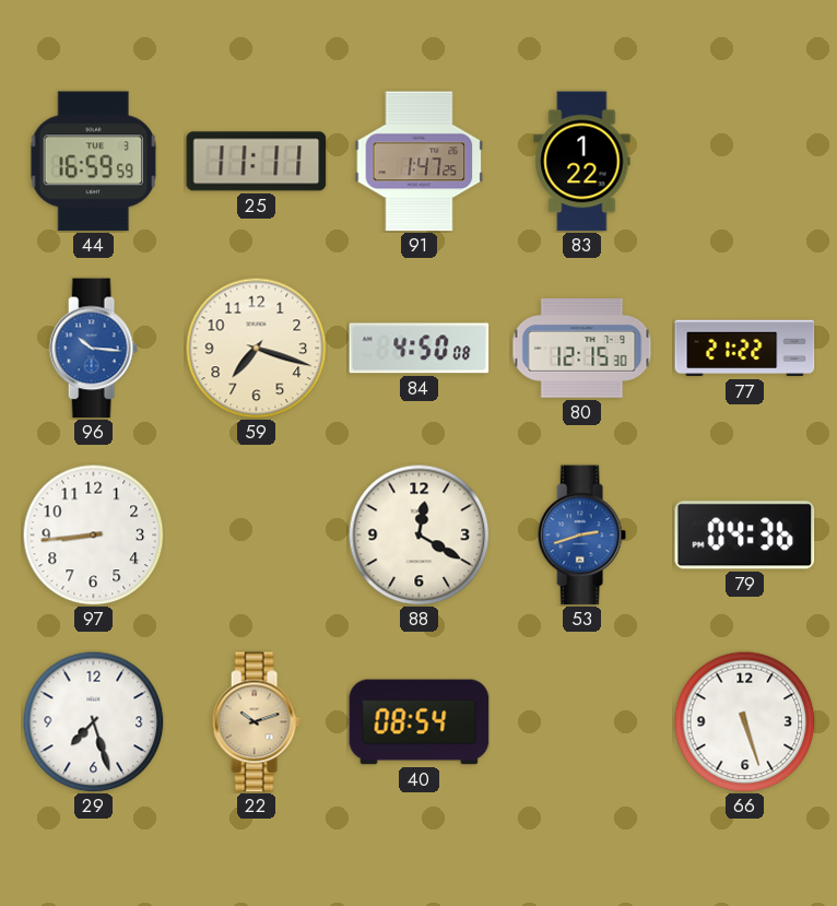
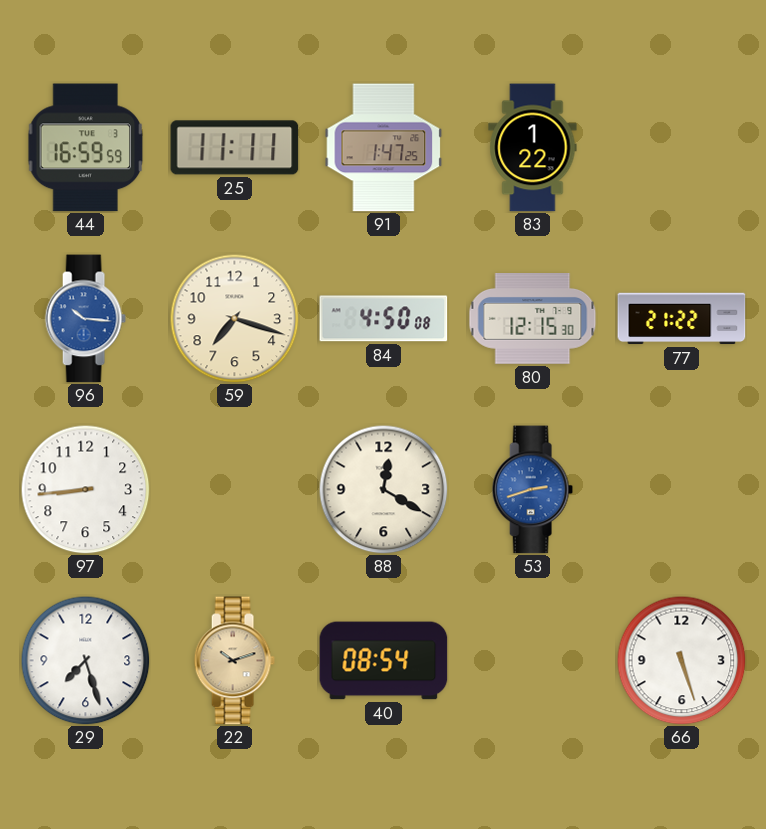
79: 04:36 -> none
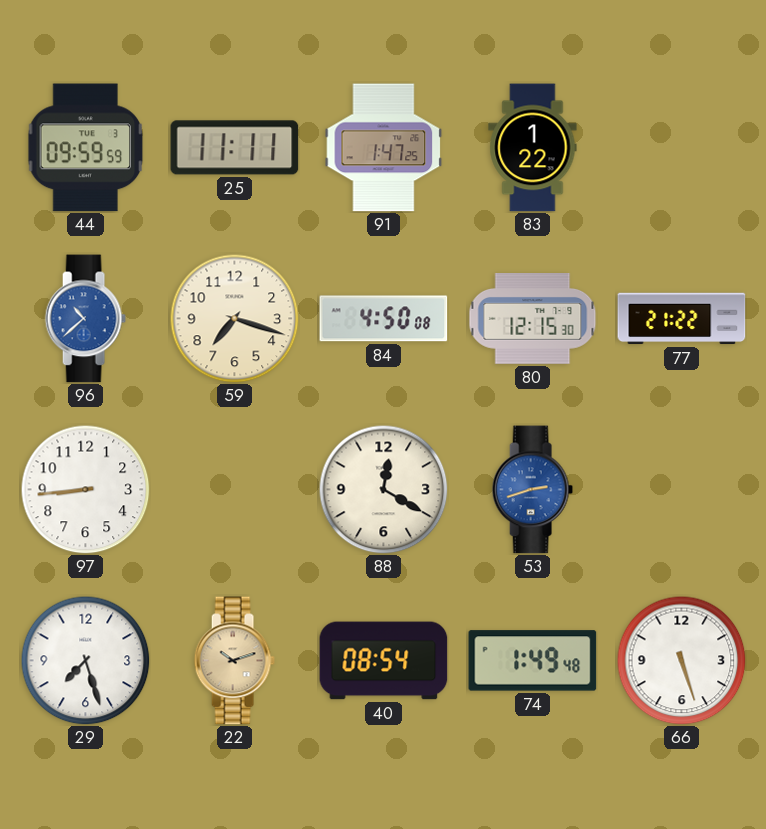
44: 16:59 -> 09:59
96: 10:16 -> 10:38
74: none -> 1:49
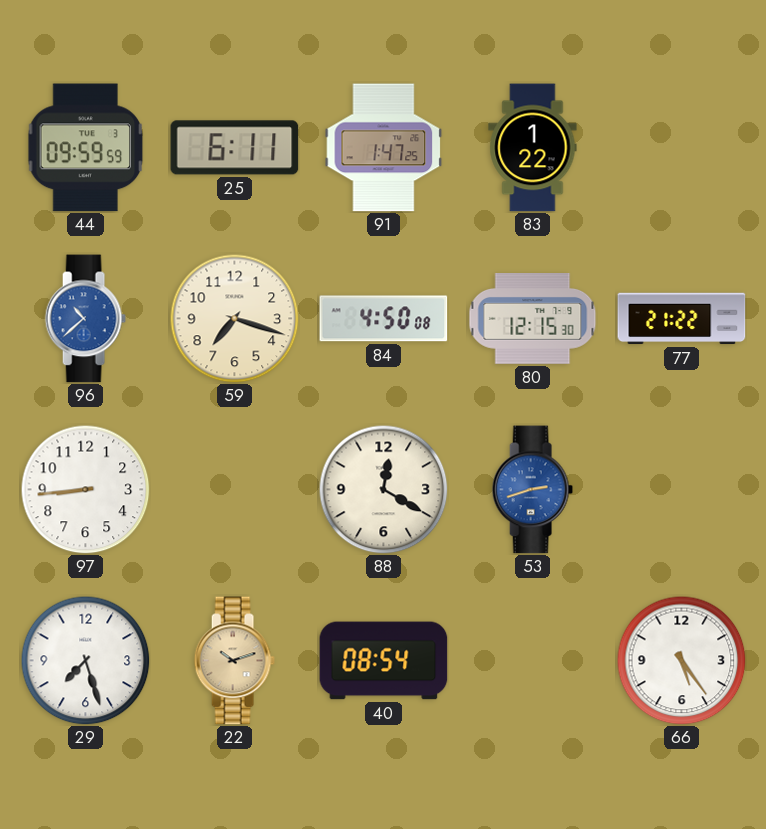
25: 11:11 -> 6:11
74: 1:49 -> none
66: 5:27 -> 5:24
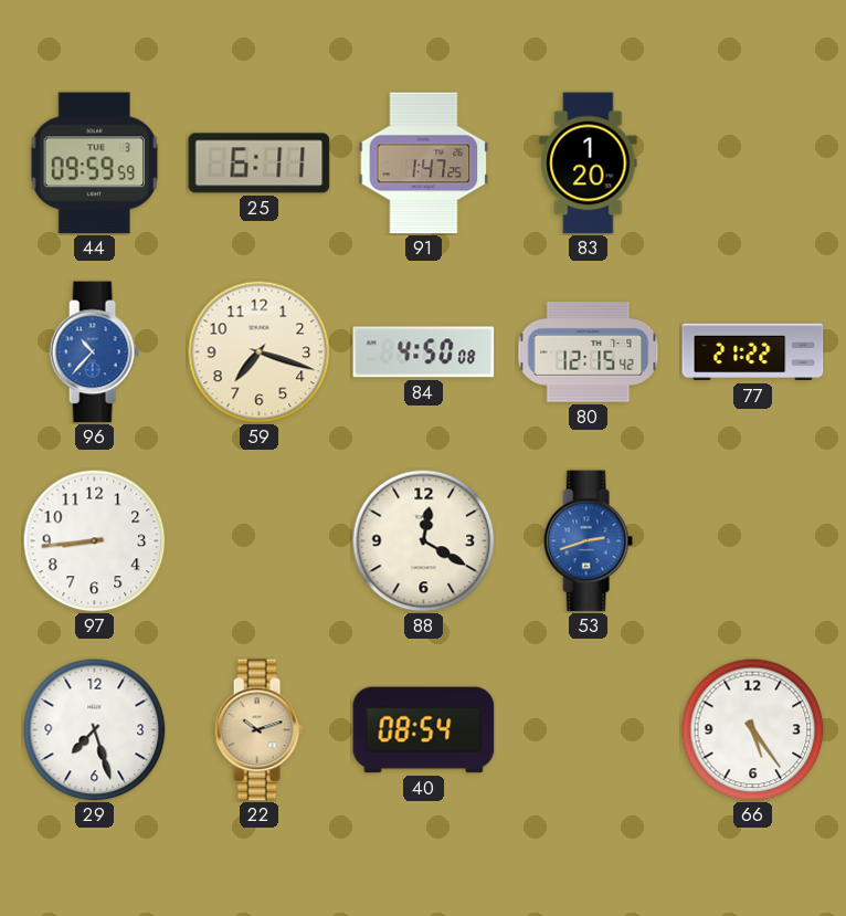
83: 1:22 -> 1:20
96: 10:38 -> 10:37
80: 12:15:30 -> 12:15:42
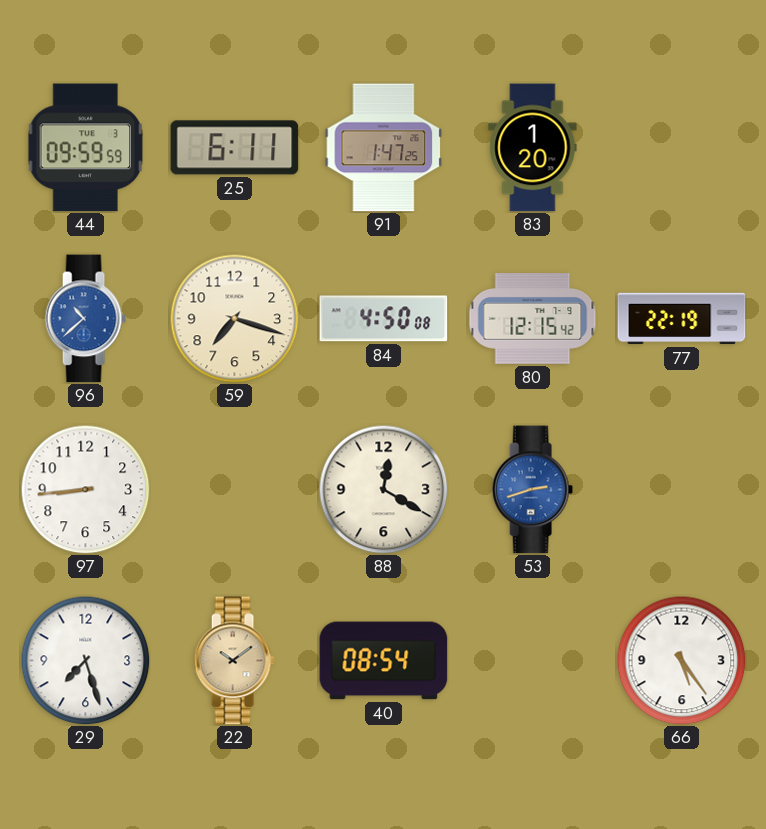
96: 10:37 -> 10:38
77: 21:22 -> 22:19
22: 10:12 -> 10:09
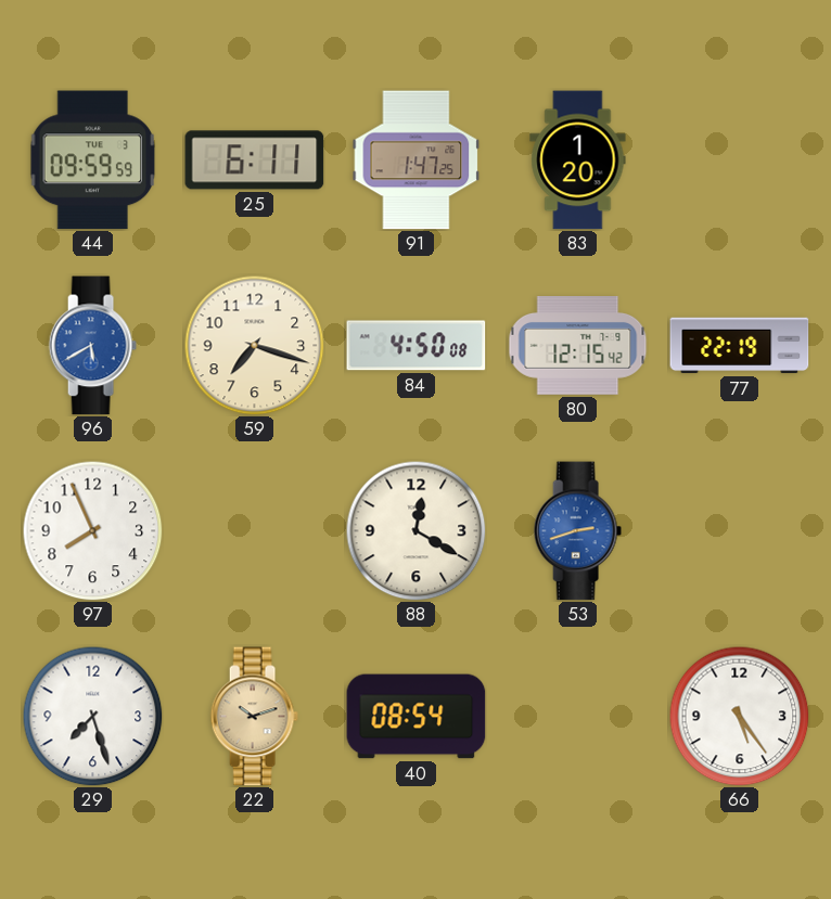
96: 10:38 -> 5:40
97: 8:44 -> 7:56
22: 10:09 -> 10:12
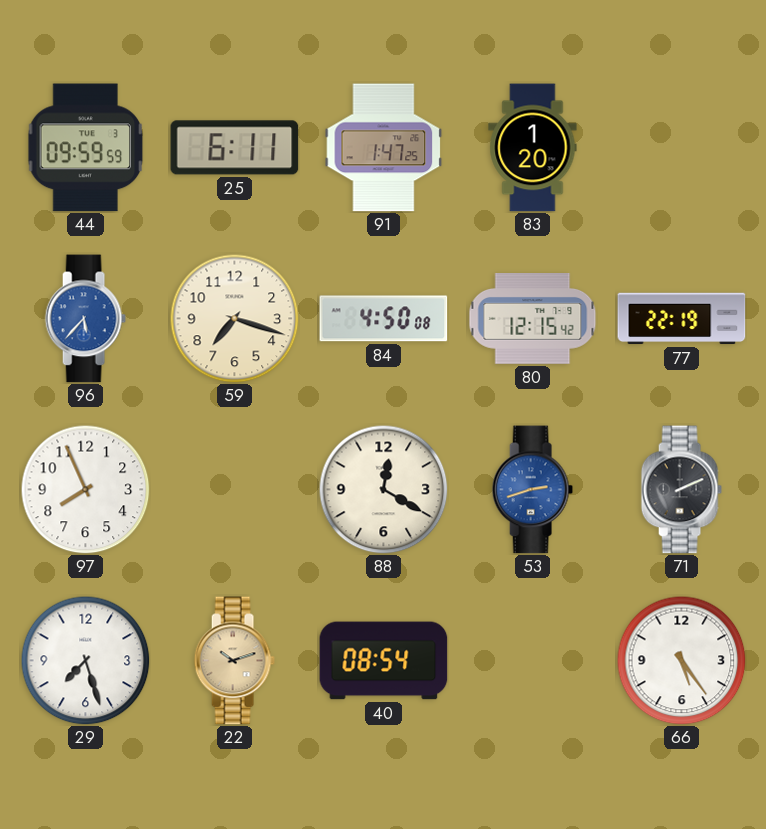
96: 5:40 -> 5:37
71: none -> 2:11
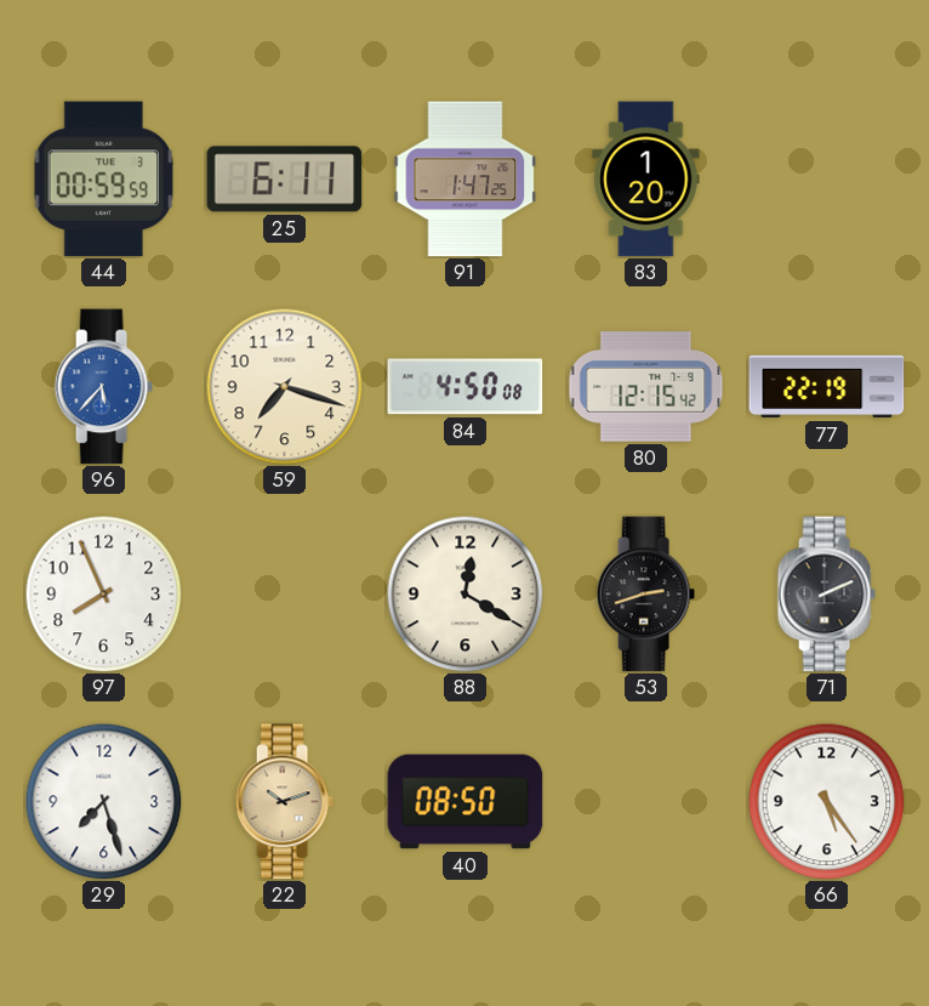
44: 09:59 -> 00:59
53 dial: blue -> black
40: 08:54 -> 08:50
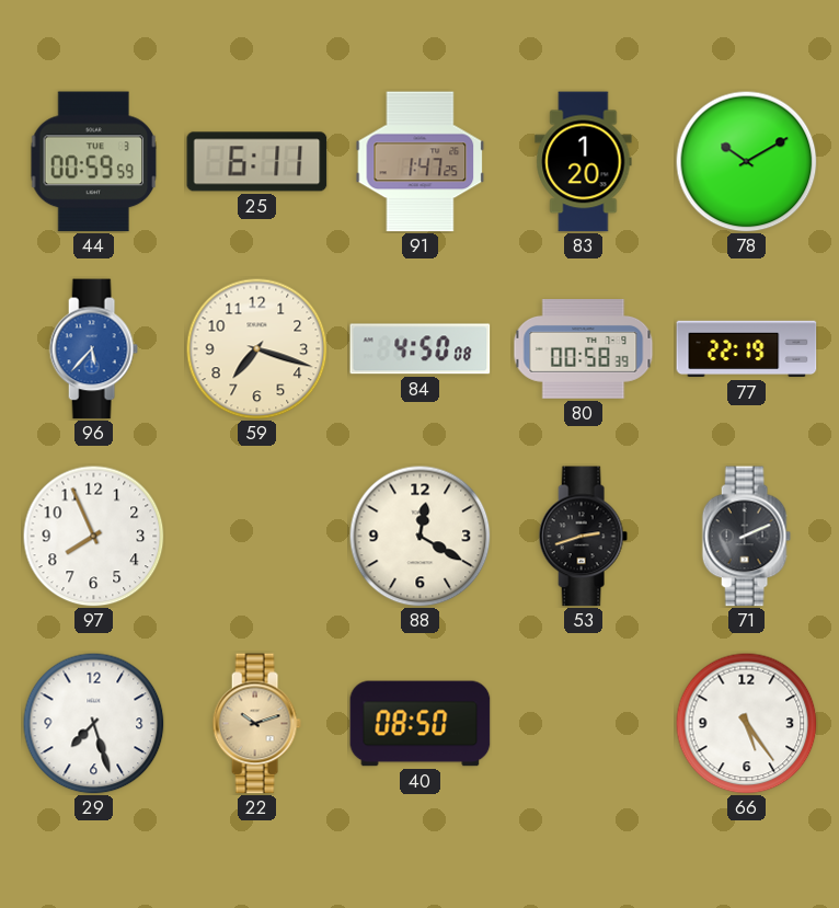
78: none -> 10:10
80: 12:15 -> 00:58
